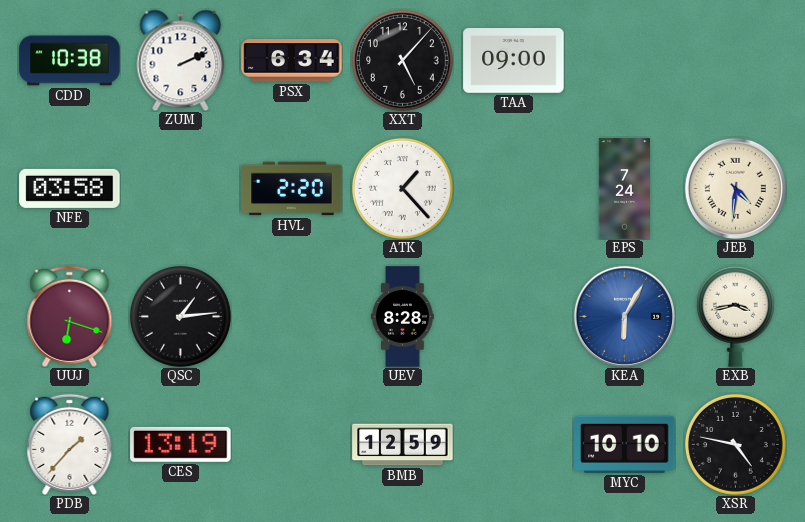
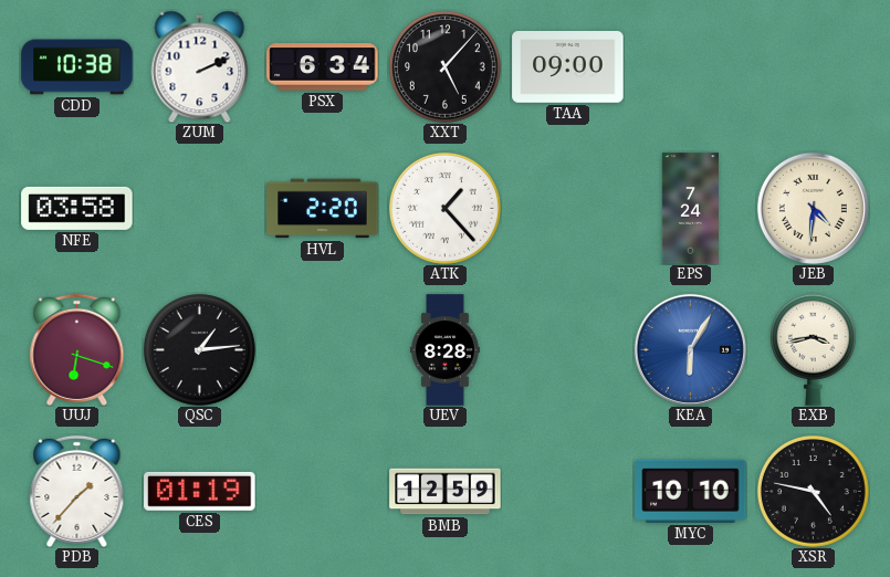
CES: 13:19 -> 01:19
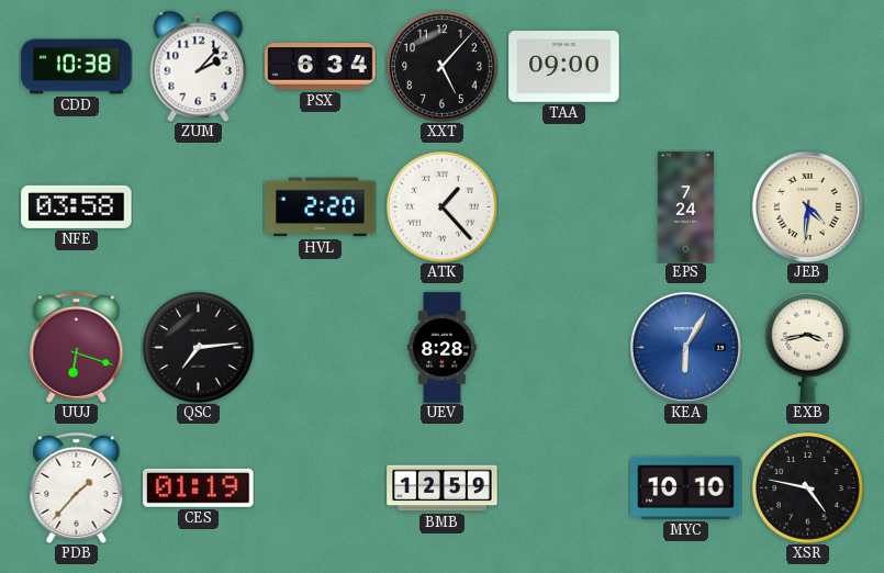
ZUM: 2:11 -> 2:07
QSC: 1:14 -> 7:14
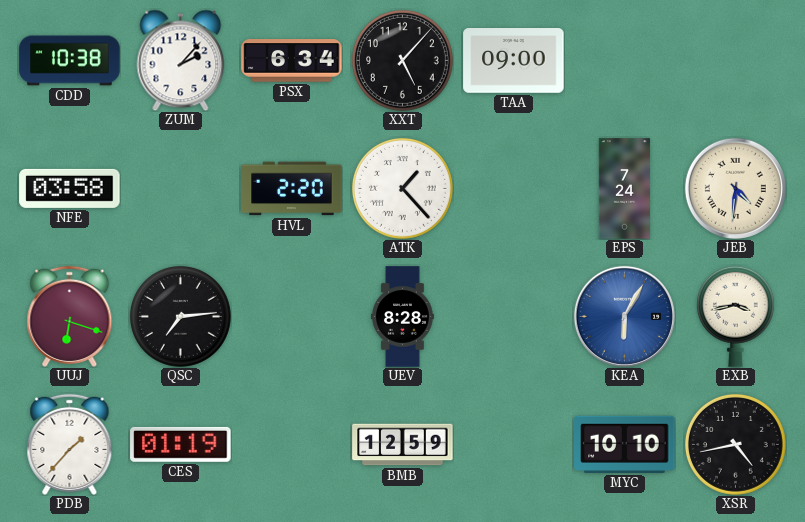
XSR: 4:47 -> 4:43
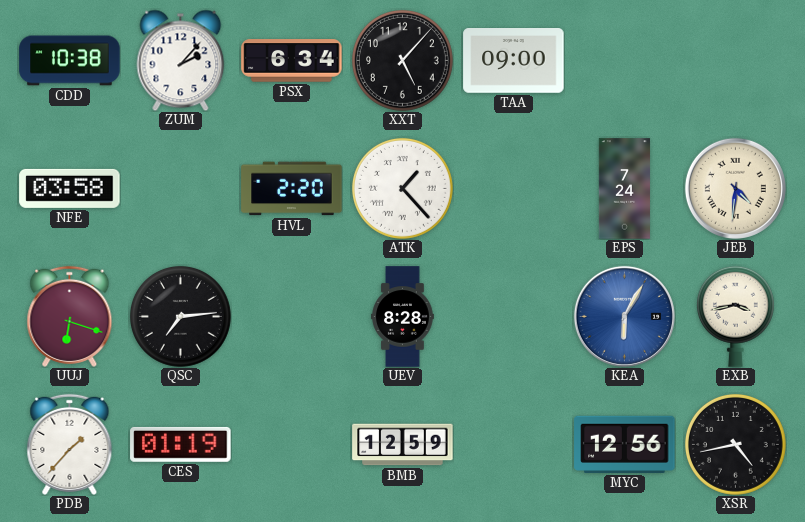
MYC: 10:10 -> 12:56
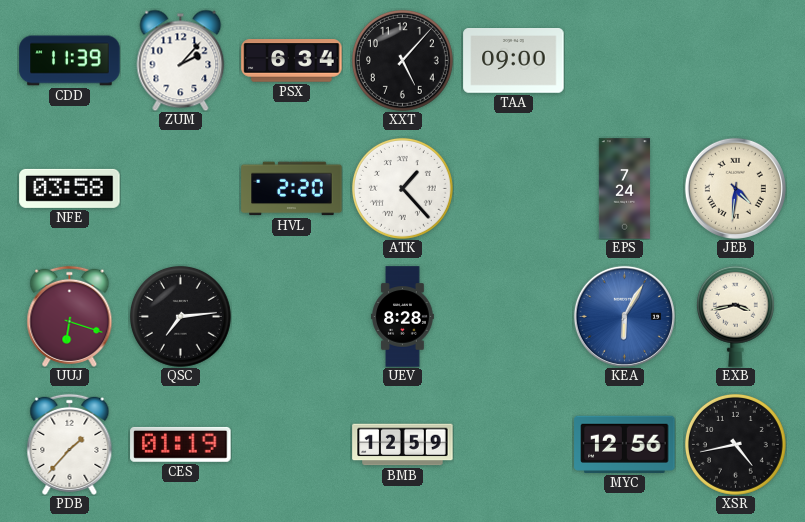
CDD: 10:38 -> 11:39
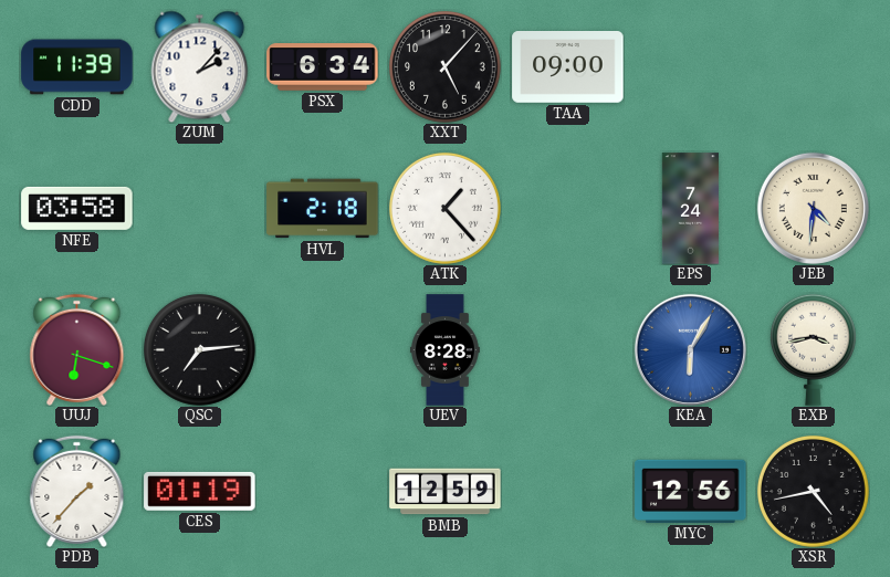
HVL: 2:20 -> 2:18
